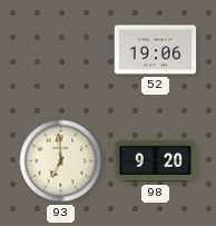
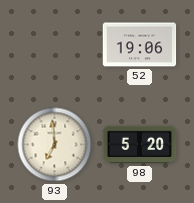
98: 9:20 -> 5:20
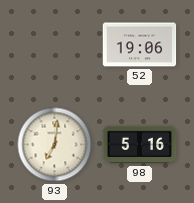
93: 6:59 -> 7:01
98: 5:20 -> 5:16
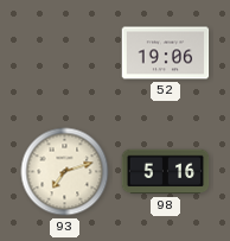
93: 7:01 -> 7:12
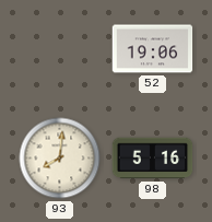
93: 7:12 -> 8:01
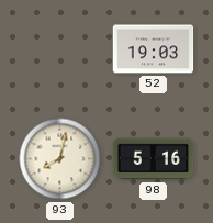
52: 19:06 -> 19:03
93: 8:01 -> 8:02
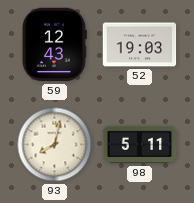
59: none -> 12:43
98: 5:16 -> 5:11
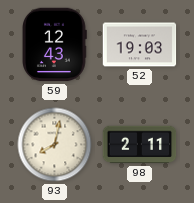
98: 5:11 -> 2:11
